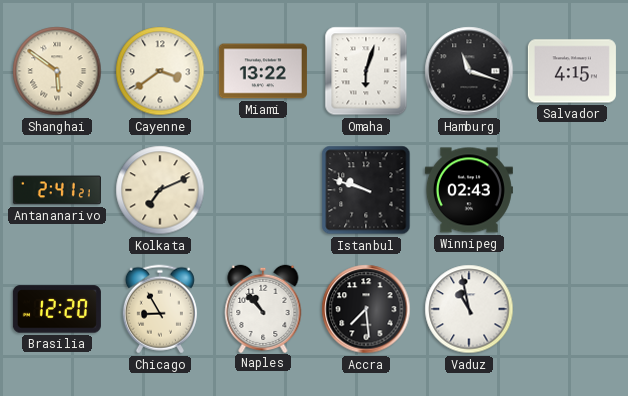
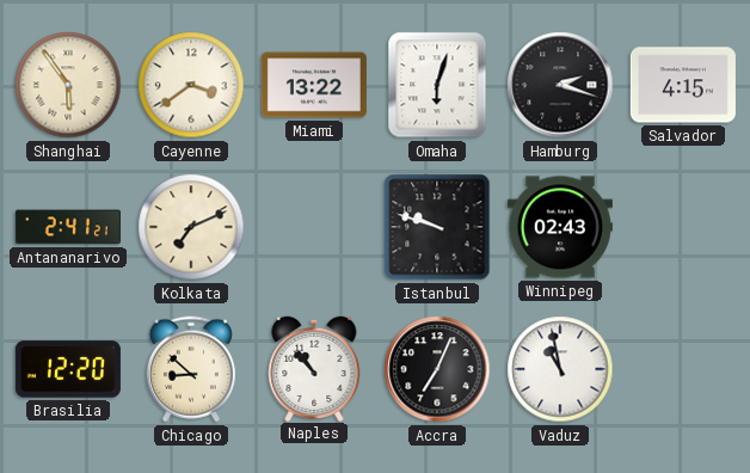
Shanghai: 5:51 -> 5:54
Hamburg: 11:18 -> 2:18
Chicago: 8:55 -> 8:52
Accra: 7:29 -> 7:04
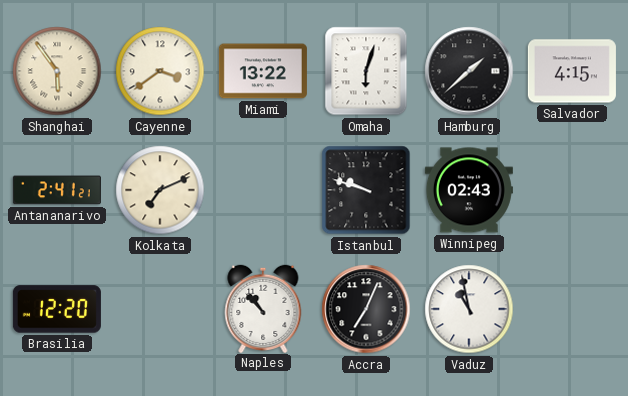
Hamburg: 2:18 -> 1:38
Chicago: 8:52 -> none
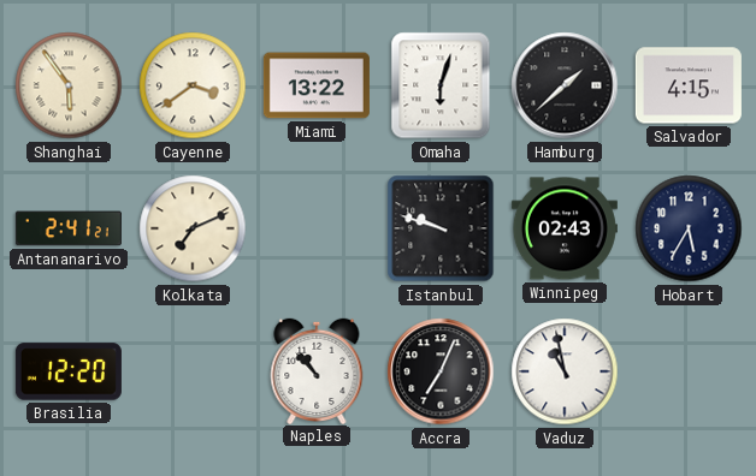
Hobart: none -> 5:35
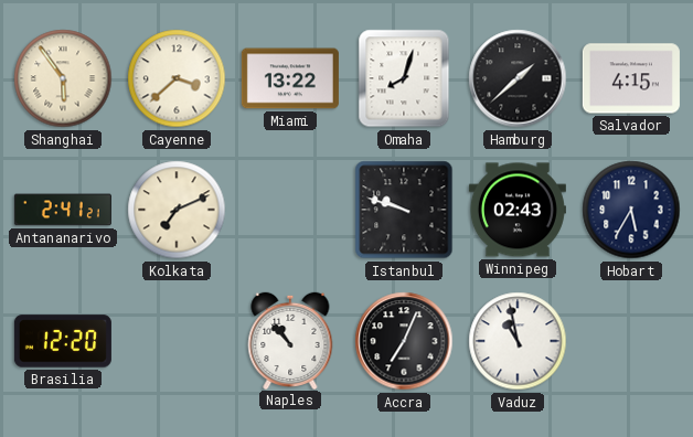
Cayenne: 3:39 -> 3:38
Omaha: 6:03 -> 8:03
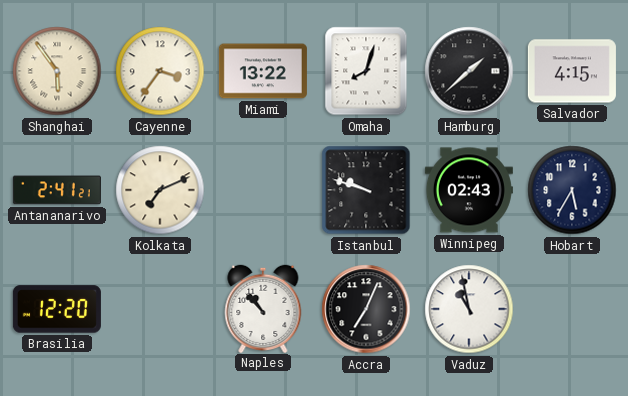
Cayenne: 3:38 -> 3:36
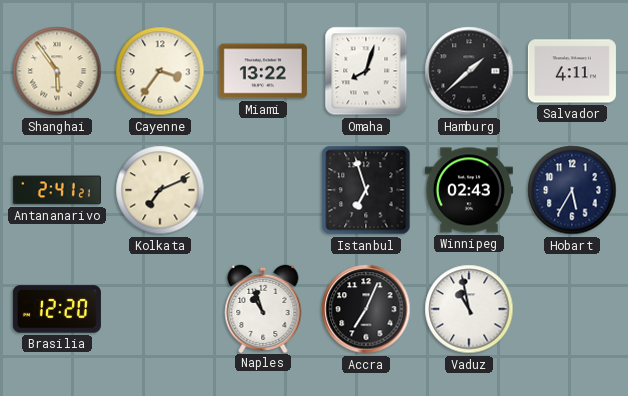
Salvador: 4:15 -> 4:11
Istanbul: 9:48 -> 6:57
Naples: 10:53 -> 10:57
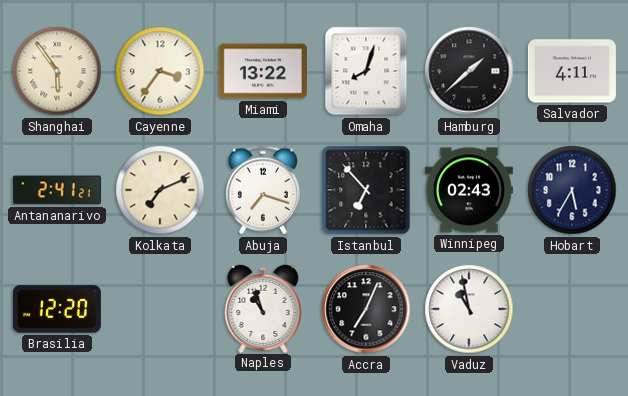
Abuja: none -> 7:18
Istanbul: 6:57 -> 6:53
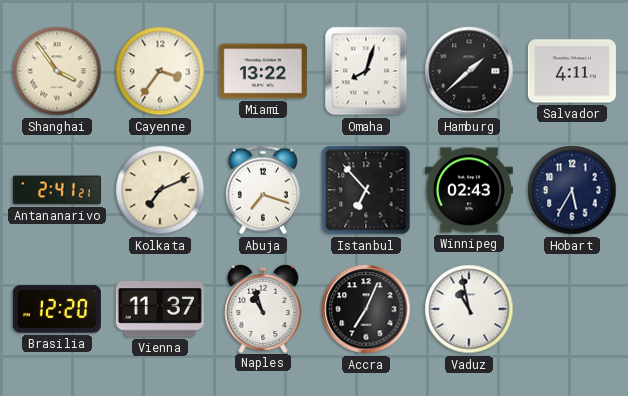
Shanghai: 5:54 -> 3:54
Vienna: none -> 11:37
